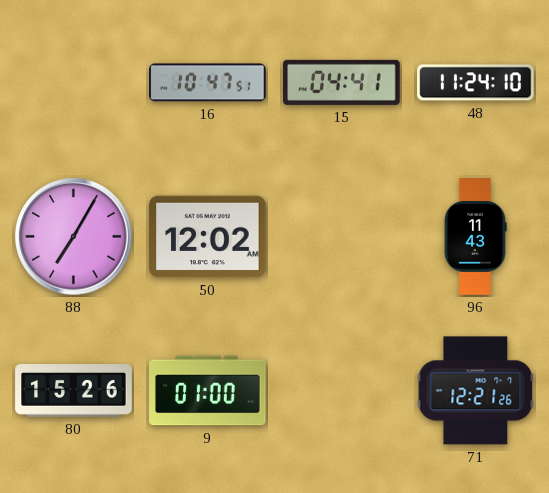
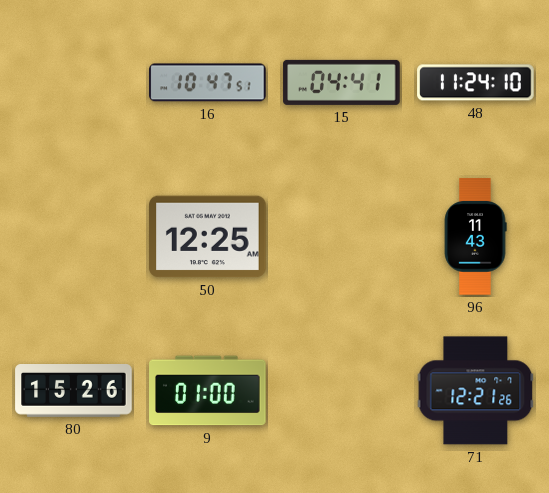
88: 7:05 -> none
50: 12:02 -> 12:25
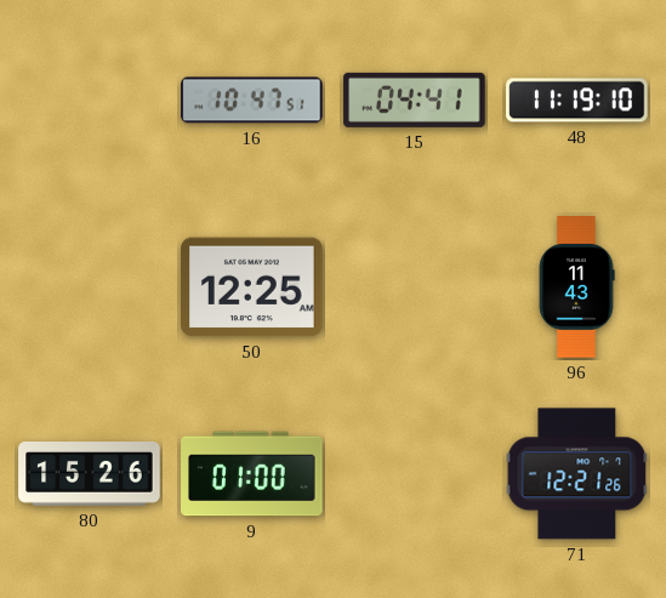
48: 11:24 -> 11:19
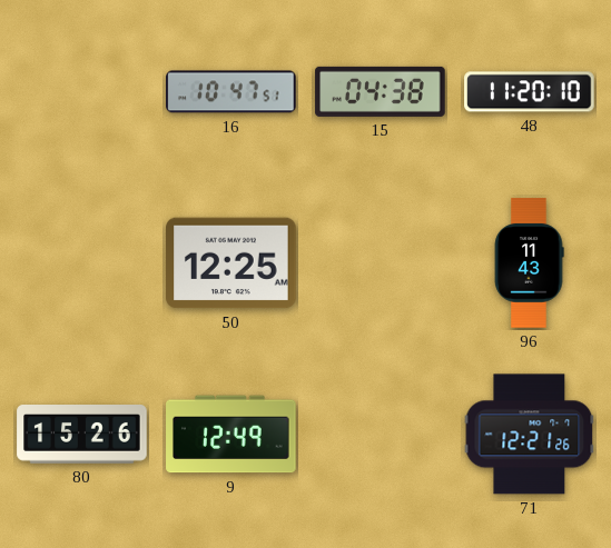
15: 04:41 -> 04:38
48: 11:19 -> 11:20
9: 01:00 -> 12:49
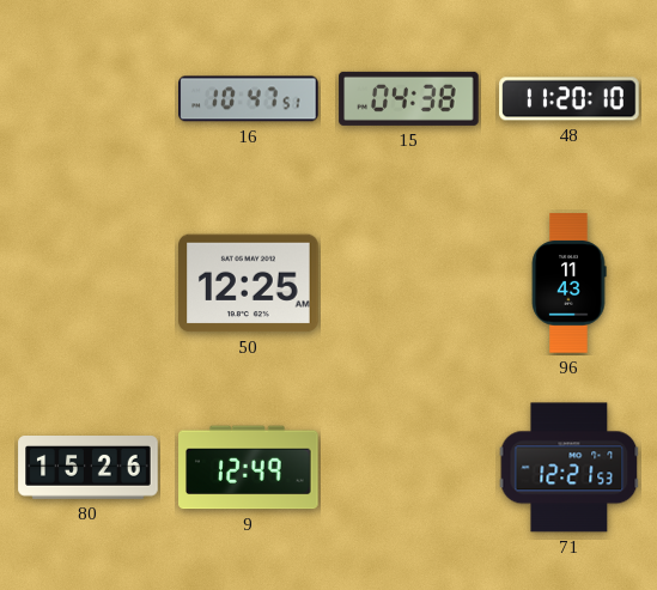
71: 12:21:26 -> 12:21:53
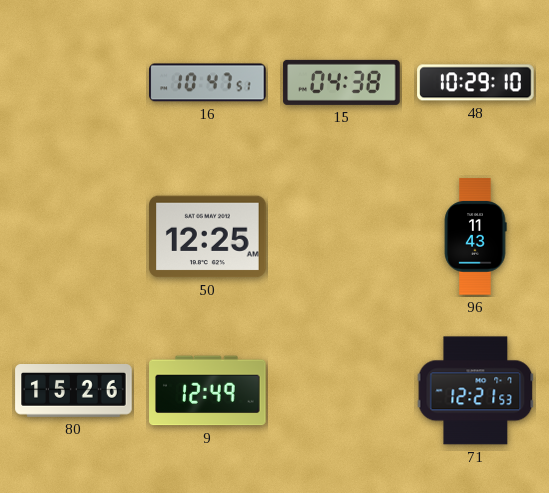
48: 11:20 -> 10:29
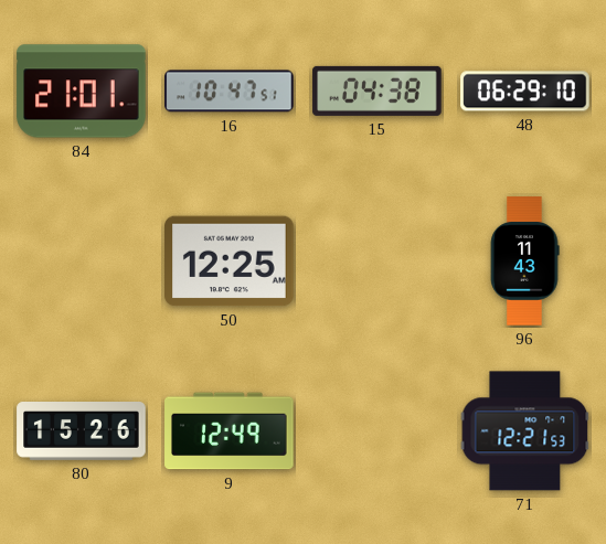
84: none -> 21:01
48: 10:29 -> 06:29
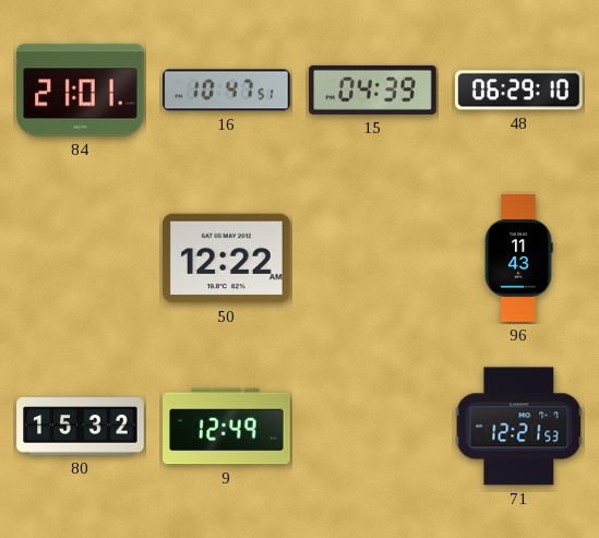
15: 04:38 -> 04:39
50: 12:25 -> 12:22
80: 15:26 -> 15:32
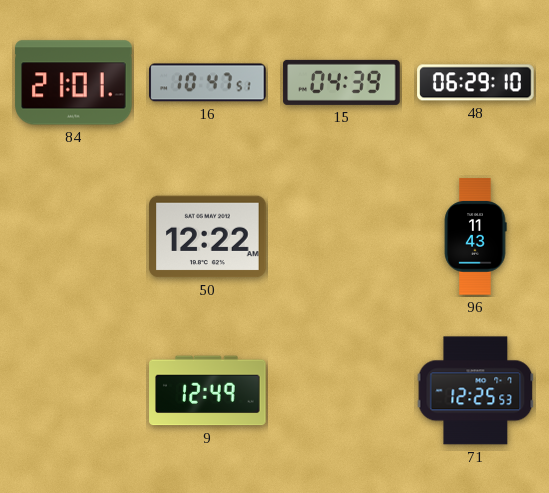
80: 15:32 -> none
71: 12:21 -> 12:25
